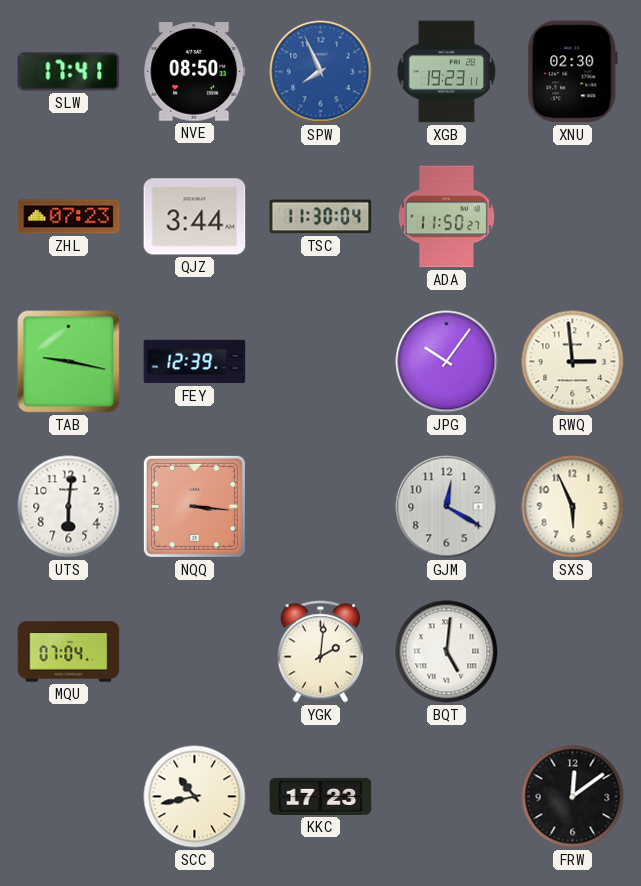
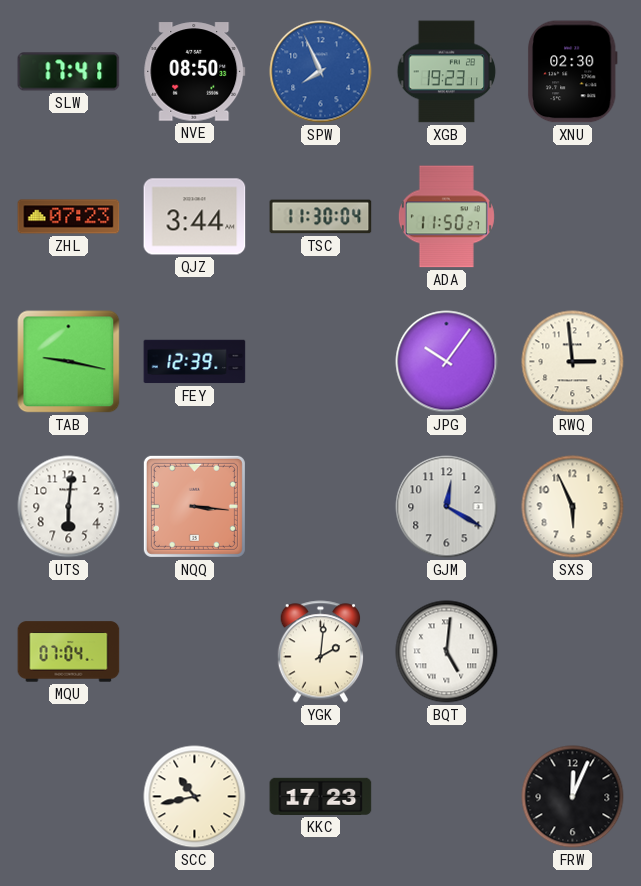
FRW: 12:09 -> 12:04
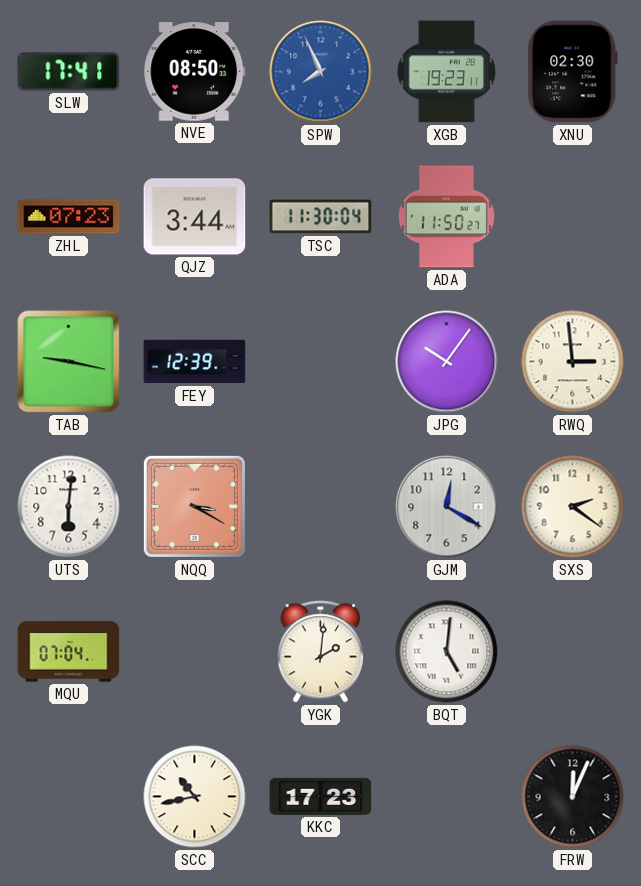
NQQ: 3:16 -> 3:20
SXS: 5:56 -> 2:21
